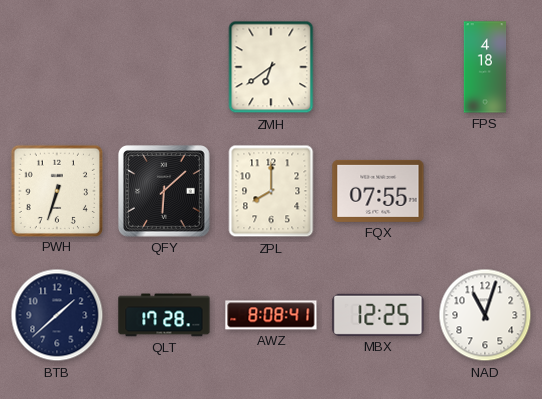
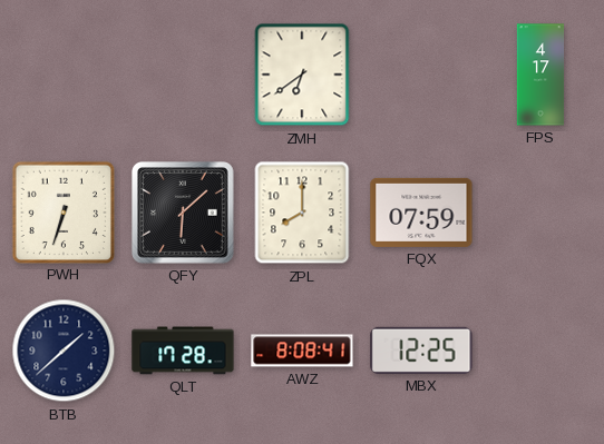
FPS: 4:18 -> 4:17
FQX: 07:55 -> 07:59
NAD: 11:03 -> none
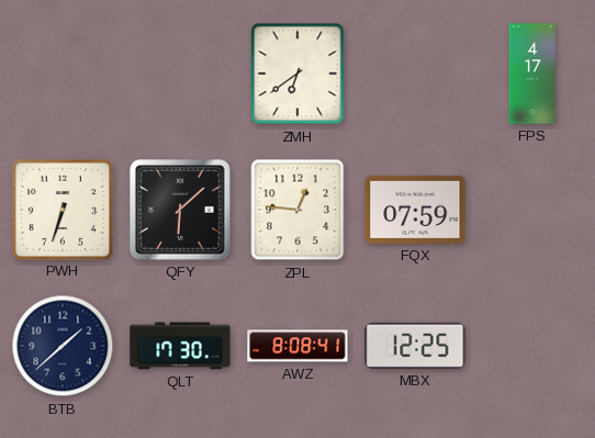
ZPL: 8:00 -> 12:46
QLT: 17:28 -> 17:30
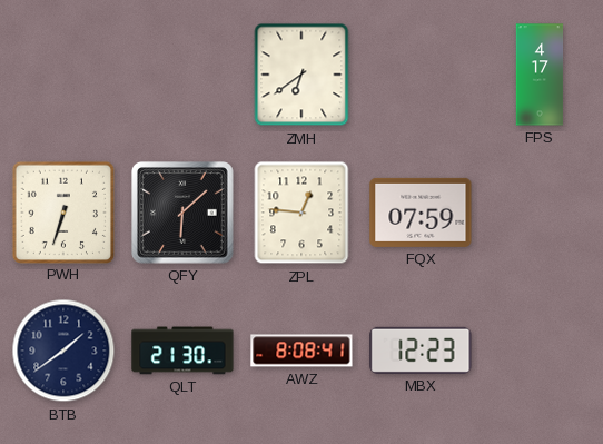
BTB: 1:38 -> 1:39
QLT: 17:30 -> 21:30
MBX: 12:25 -> 12:23
